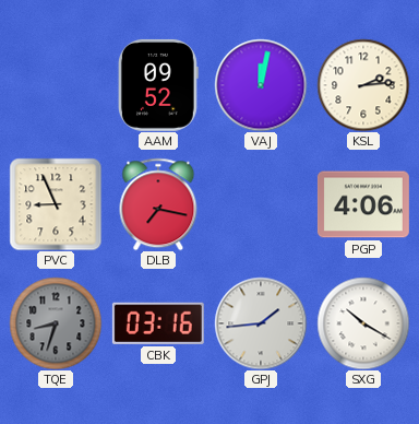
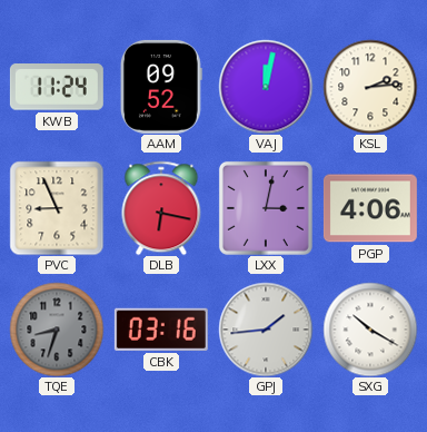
KWB: none -> 11:24
DLB: 7:17 -> 6:17
LXX: none -> 3:02
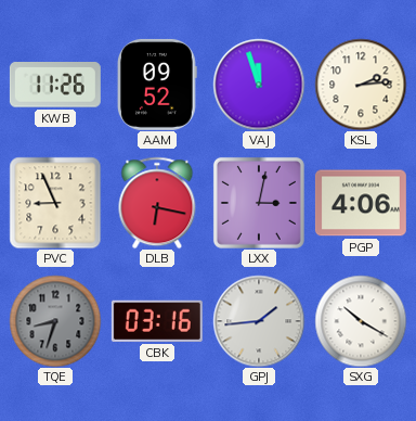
KWB: 11:24 -> 11:26
VAJ: 12:02 -> 11:57
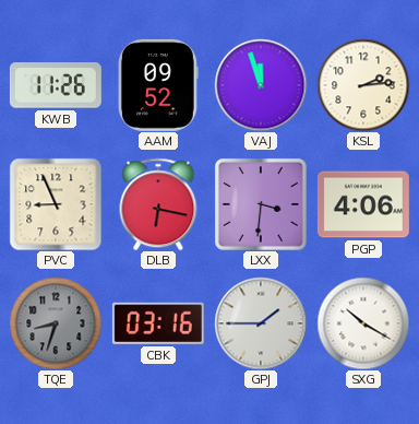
LXX: 3:02 -> 3:31
GPJ: 1:44 -> 1:45
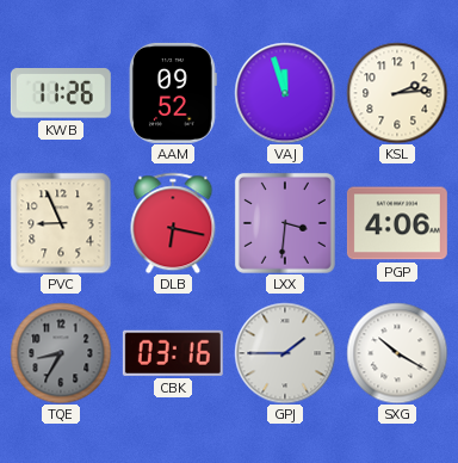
TQE: 8:33 -> 8:35
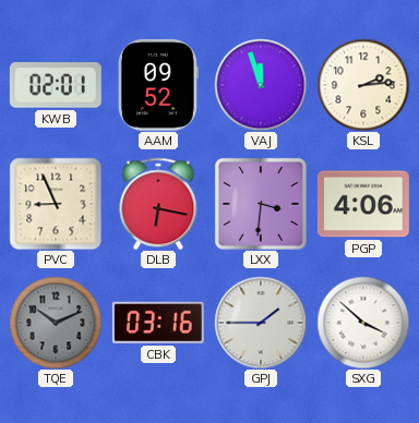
KWB: 11:26 -> 02:01
TQE: 8:35 -> 10:11
SXG: 10:20 -> 3:52
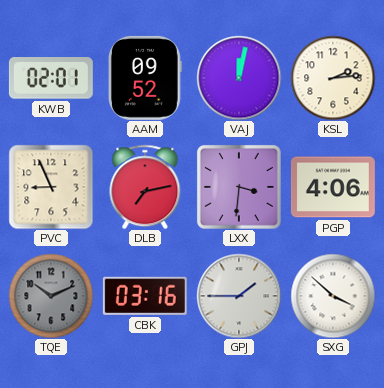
VAJ: 11:57 -> 12:02
DLB: 6:17 -> 7:13
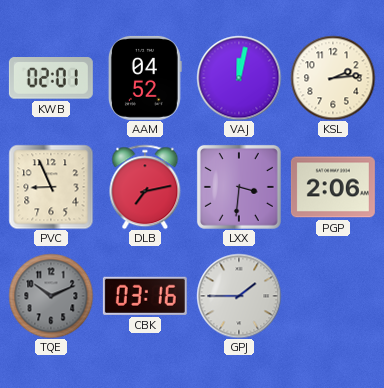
AAM: 09:52 -> 04:52
PGP: 4:06 -> 2:06
SXG: 3:52 -> none
